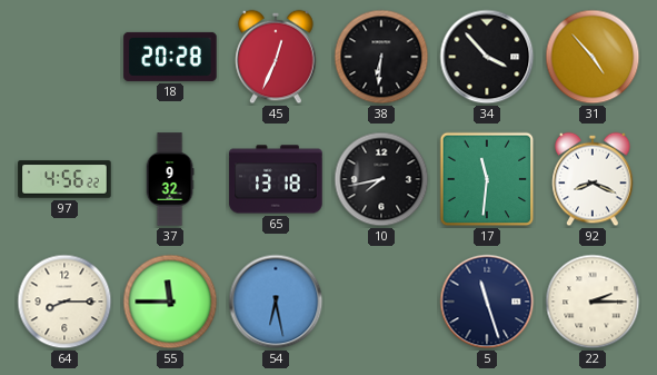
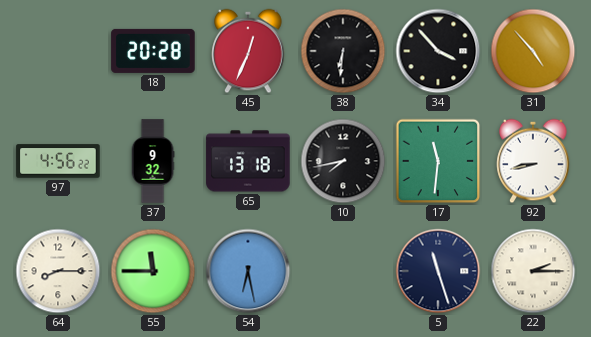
92: 8:19 -> 8:43
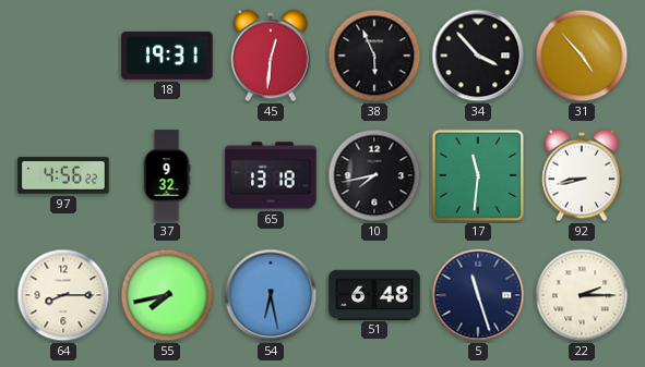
18: 20:28 -> 19:31
45: 12:34 -> 12:31
38: 6:31 -> 5:56
55: 11:45 -> 7:43
51: none -> 6:48
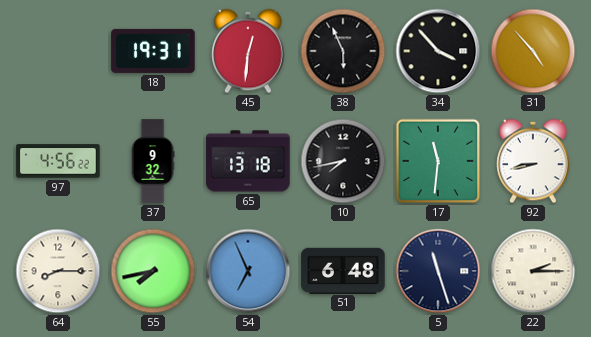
54: 6:28 -> 6:56
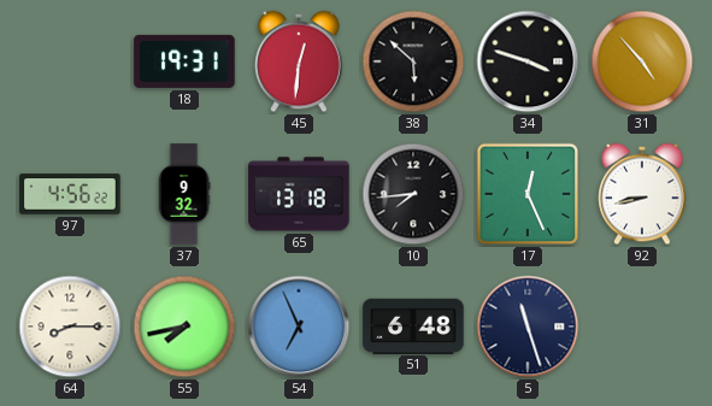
38: 5:56 -> 5:52
34: 3:53 -> 3:48
10: 7:43 -> 7:44
17: 11:31 -> 12:26
22: 2:15 -> none
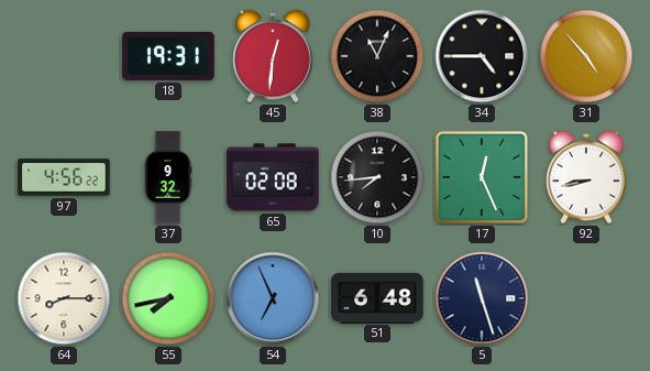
38: 5:52 -> 11:04
34: 3:48 -> 4:45
65: 13:18 -> 02:08
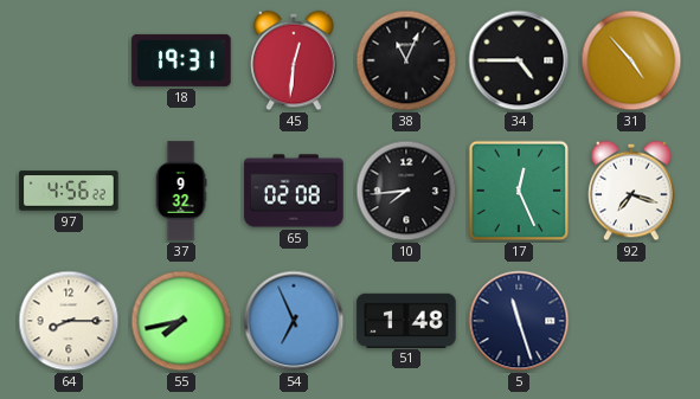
92: 8:43 -> 7:18
51: 6:48 -> 1:48
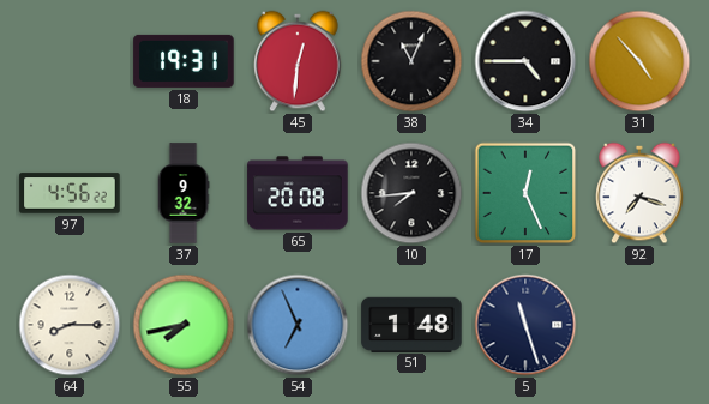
65: 02:08 -> 20:08
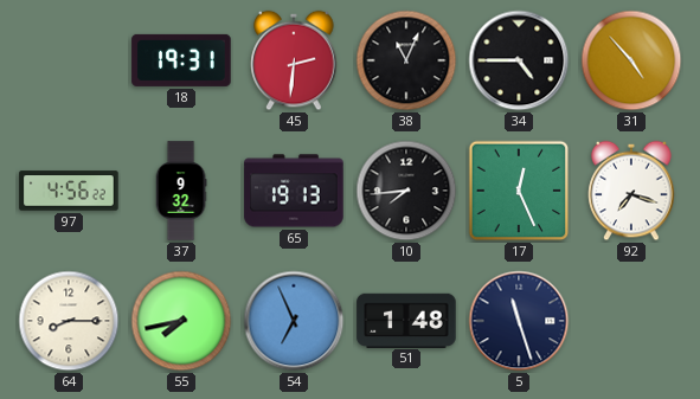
45: 12:31 -> 2:31
65: 20:08 -> 19:13
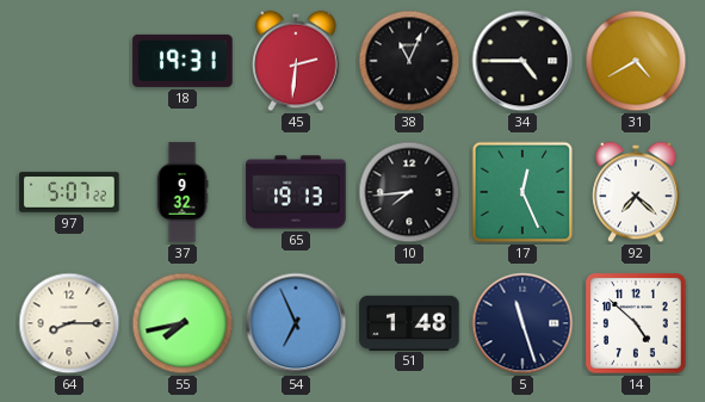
31: 4:53 -> 4:40
97: 4:56 -> 5:07
92: 7:18 -> 7:22
14: none -> 4:52
